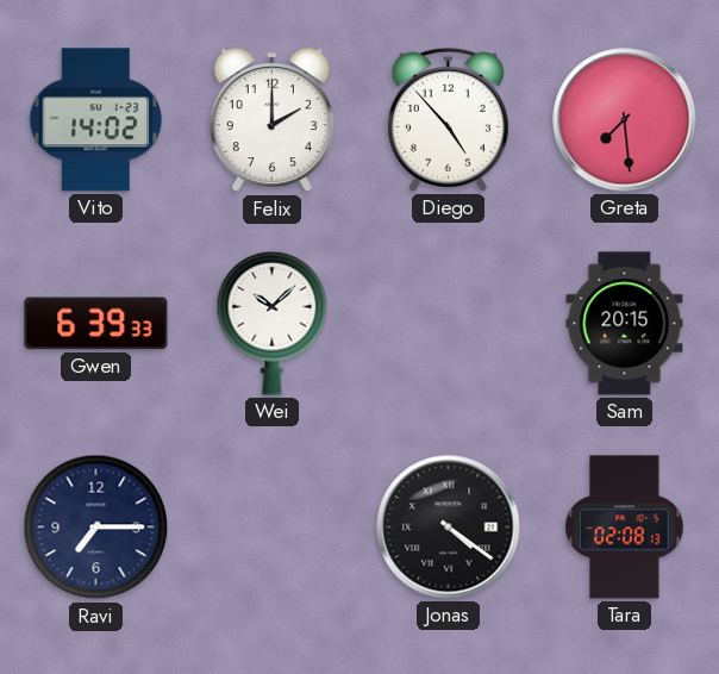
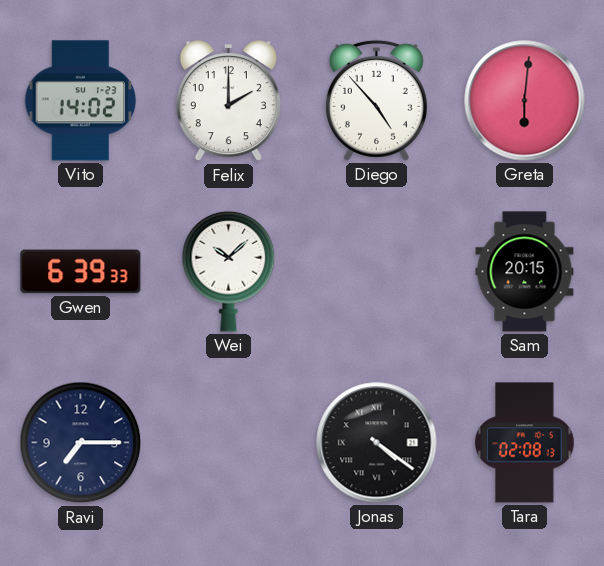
Greta: 7:29 -> 6:01
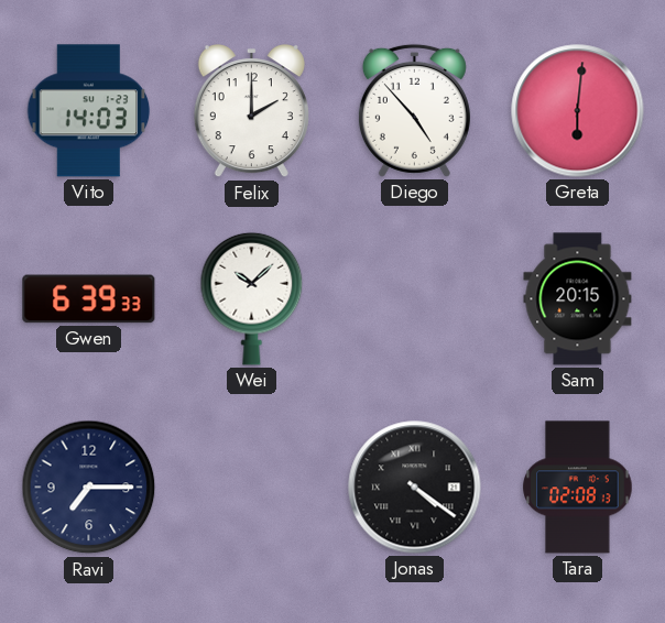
Vito: 14:02 -> 14:03
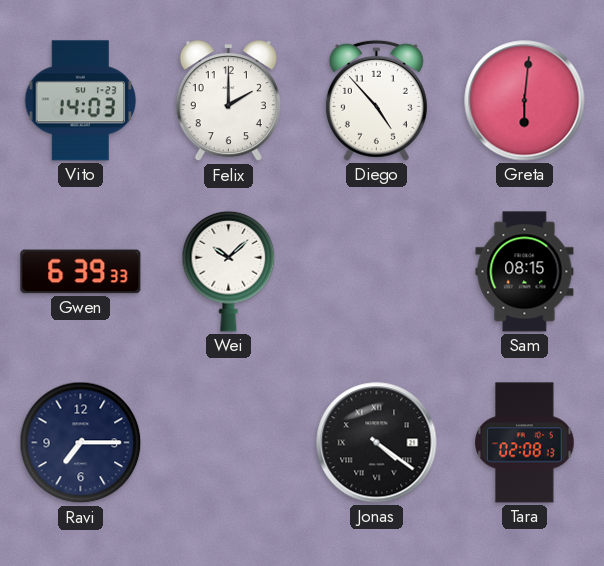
Sam: 20:15 -> 08:15
